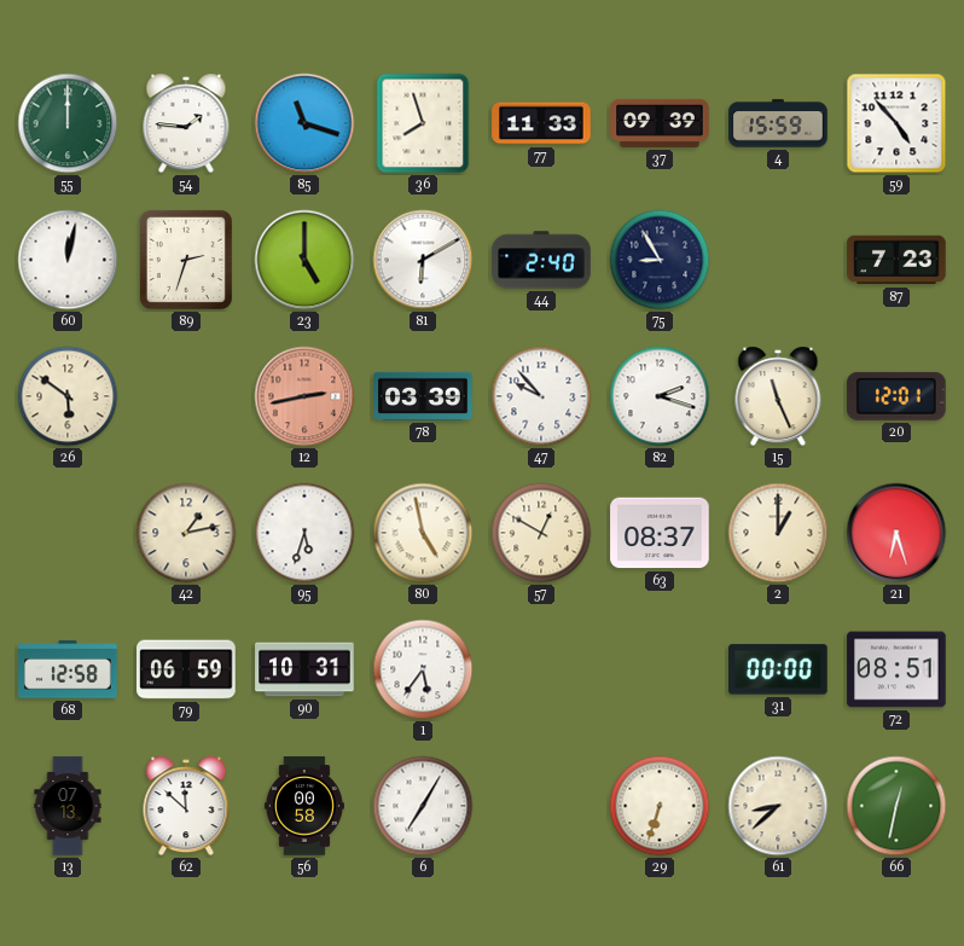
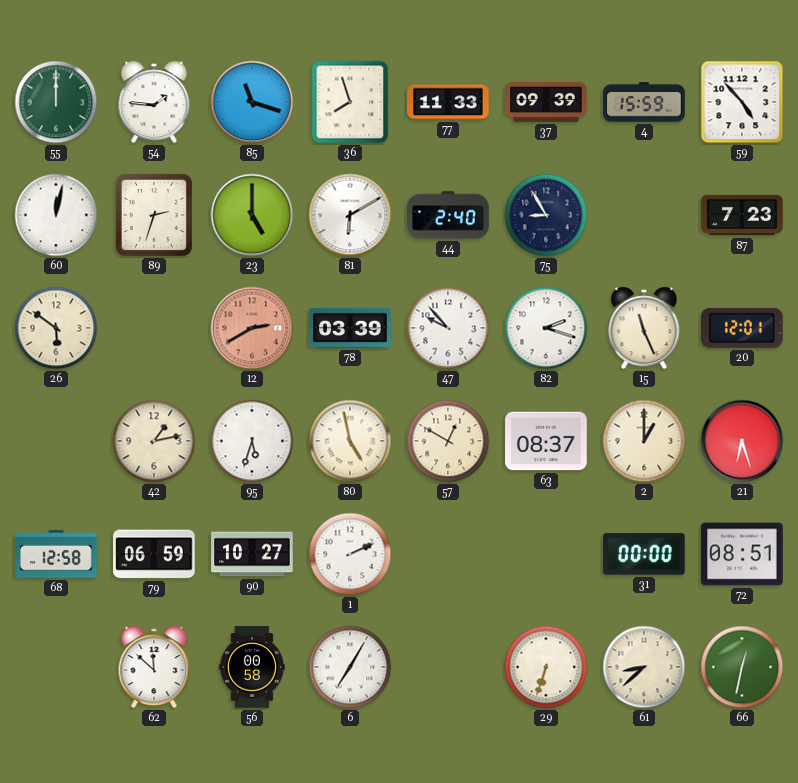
12: 2:43 -> 2:40
90: 10:31 -> 10:27
1: 5:36 -> 2:11
13: 07:13 -> none
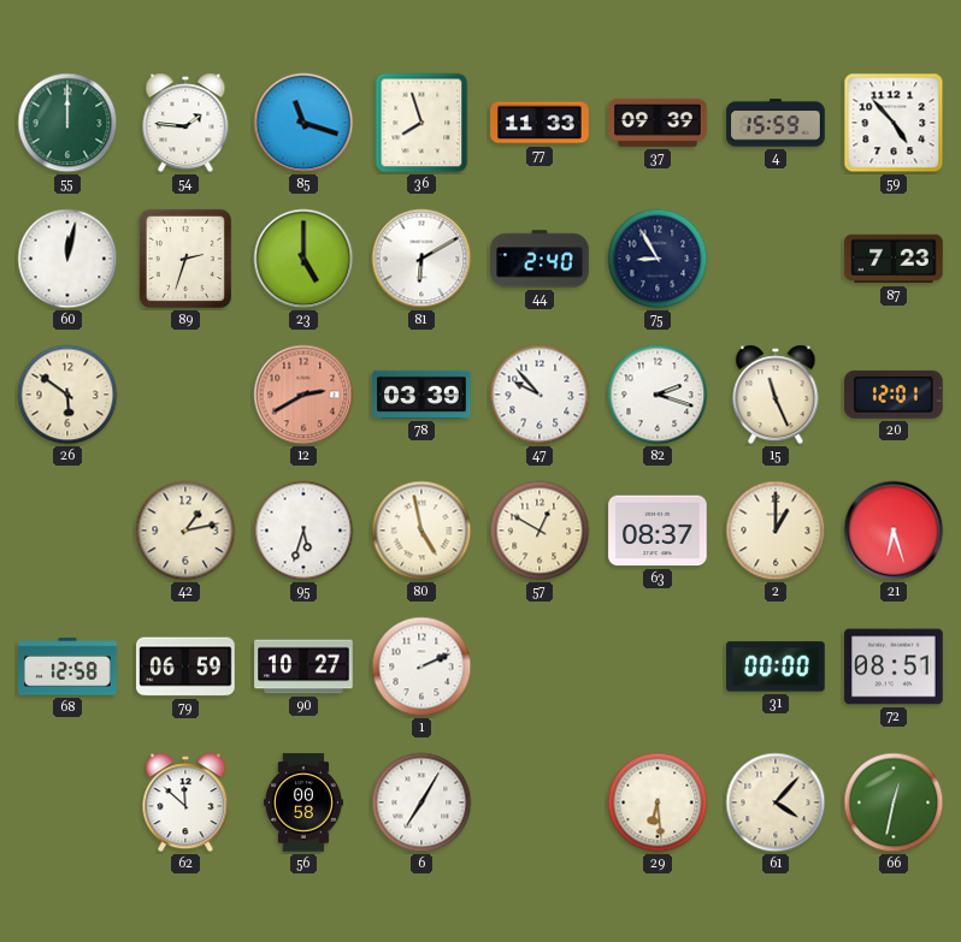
29: 6:33 -> 6:29
61: 8:38 -> 4:07
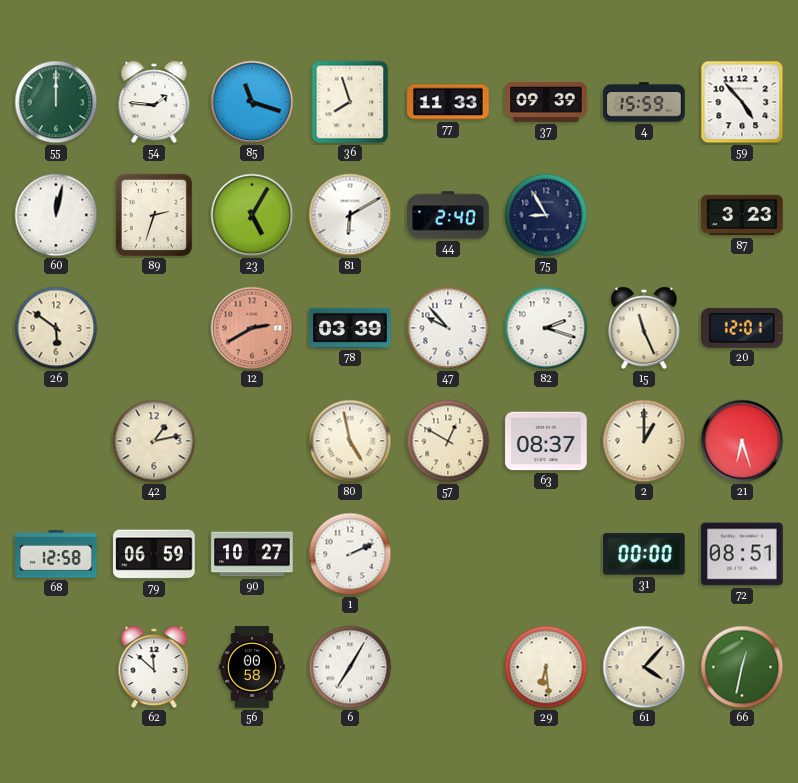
23: 5:00 -> 5:05
87: 7:23 -> 3:23
95: 5:33 -> none
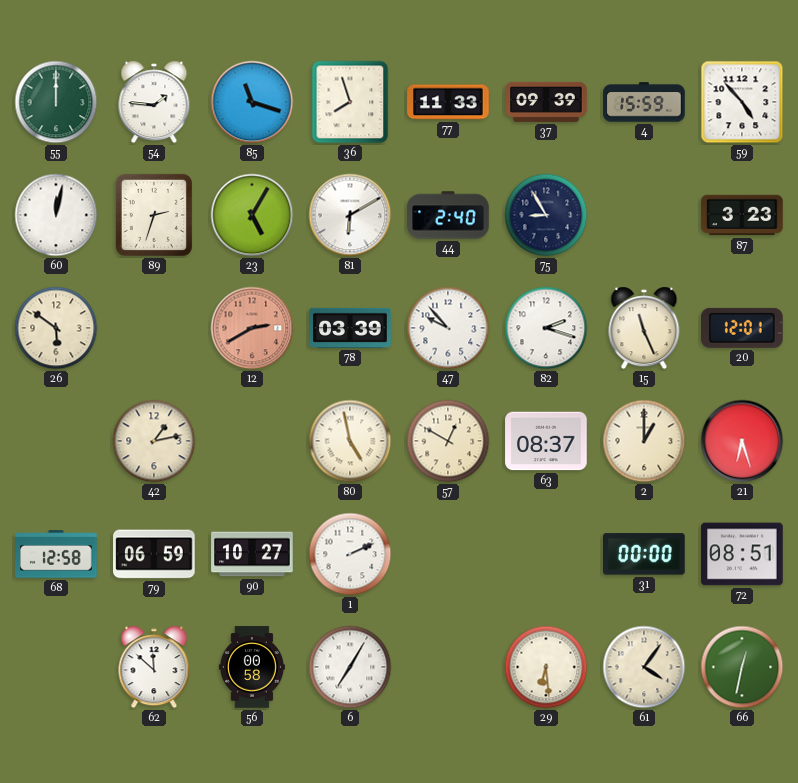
61: 4:07 -> 4:06
